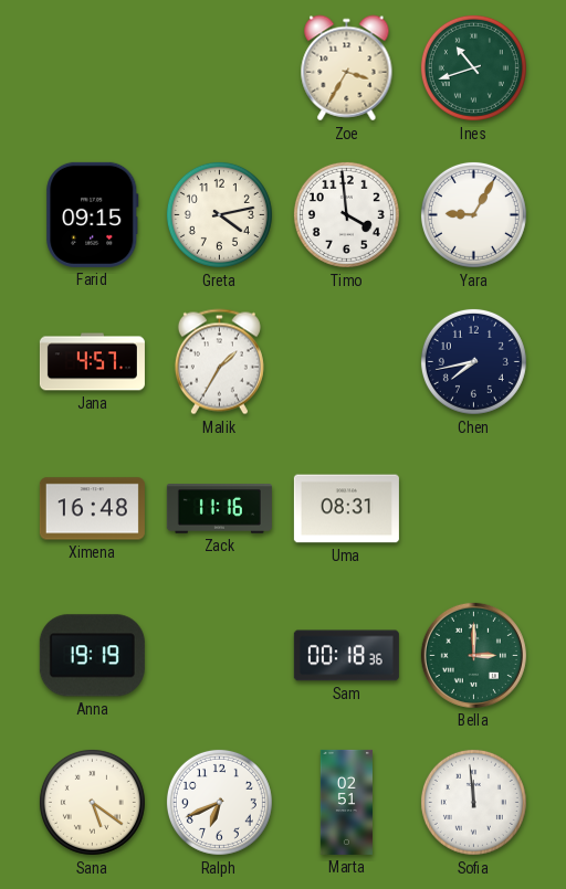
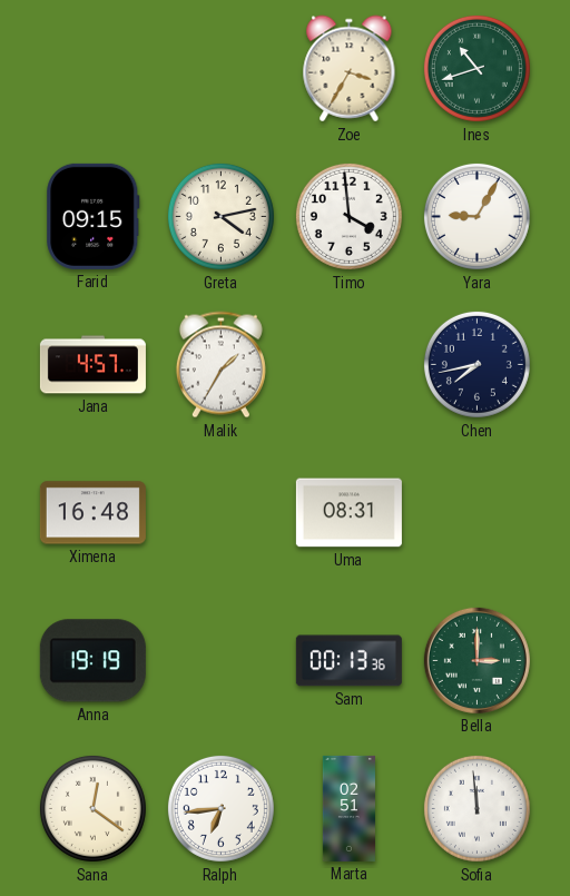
Zack: 11:16 -> none
Sam: 00:18 -> 00:13
Sana: 5:21 -> 12:21
Ralph: 6:41 -> 6:44
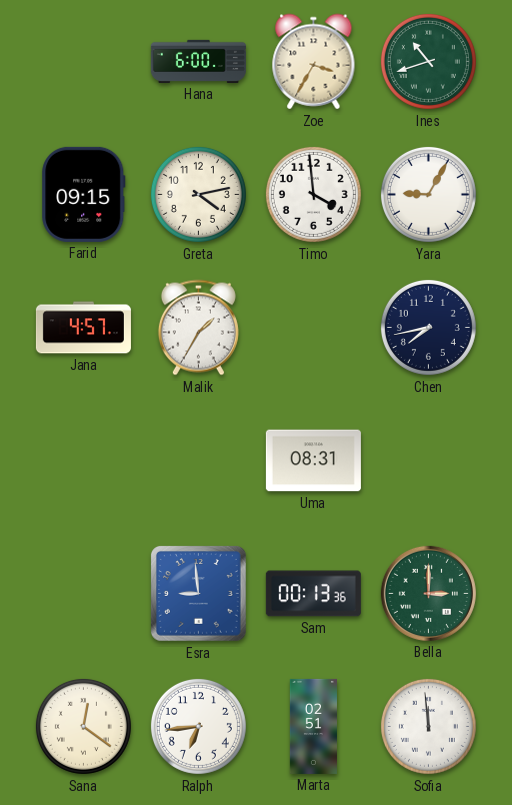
Hana: none -> 6:00
Ximena: 16:48 -> none
Anna: 19:19 -> none
Esra: none -> 8:59
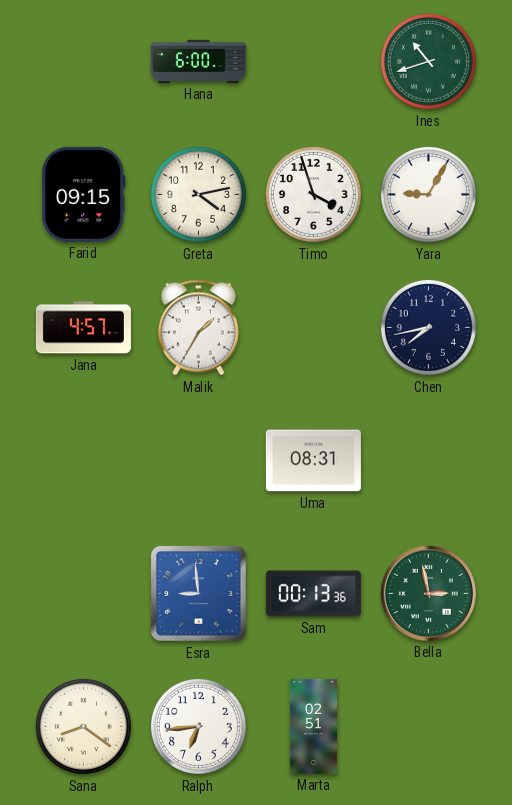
Zoe: 3:35 -> none
Timo: 3:59 -> 3:57
Bella: 3:00 -> 2:58
Sana: 12:21 -> 8:21
Sofia: 11:59 -> none
